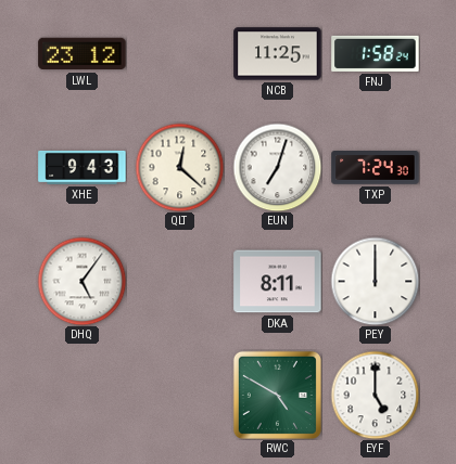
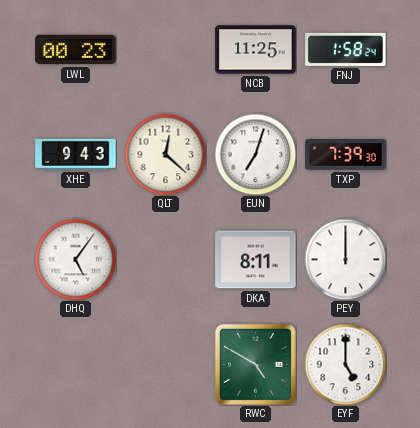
LWL: 23:12 -> 00:23
TXP: 7:24 -> 7:39
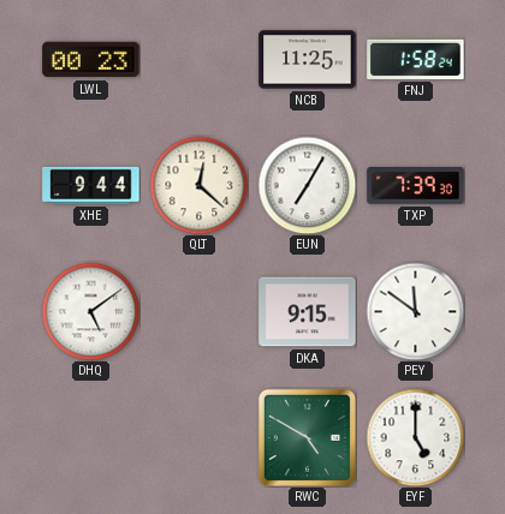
XHE: 9:43 -> 9:44
EUN: 7:03 -> 7:05
DHQ: 5:06 -> 5:09
DKA: 8:11 -> 9:15
PEY: 12:00 -> 11:51
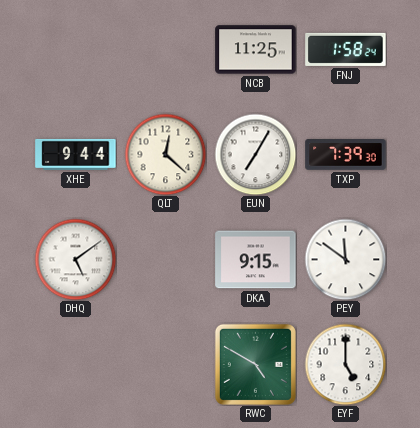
LWL: 00:23 -> none
